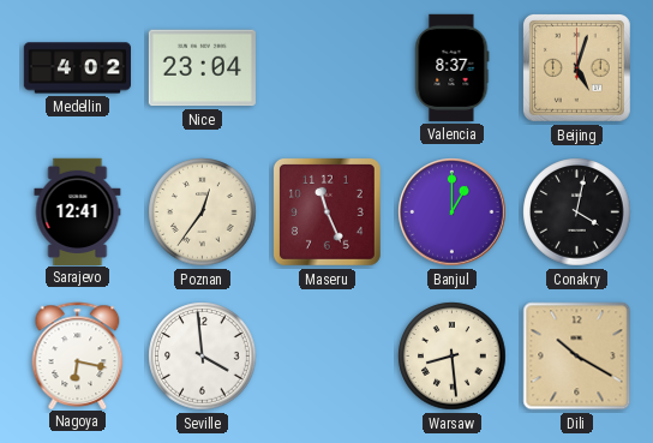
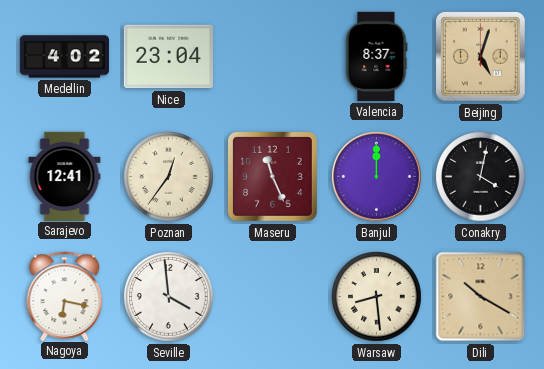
Banjul: 1:00 -> 12:00
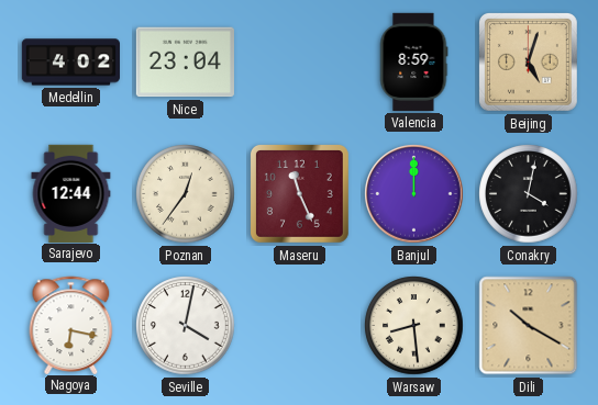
Valencia: 8:37 -> 8:59
Sarajevo: 12:41 -> 12:44
Seville: 3:59 -> 4:02
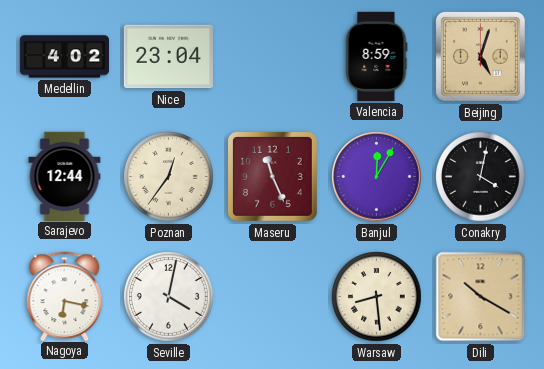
Banjul: 12:00 -> 12:05
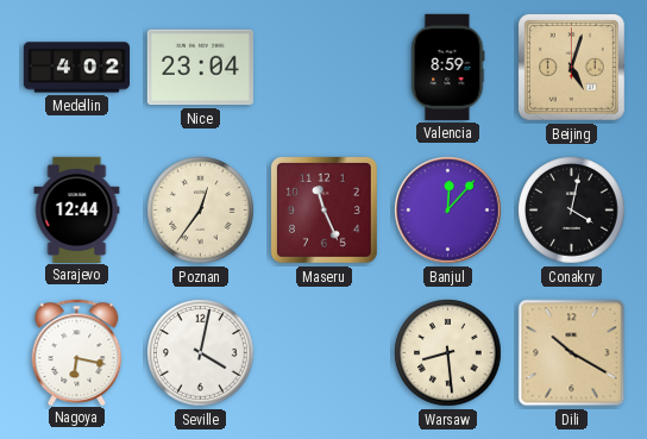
Banjul: 12:05 -> 12:07
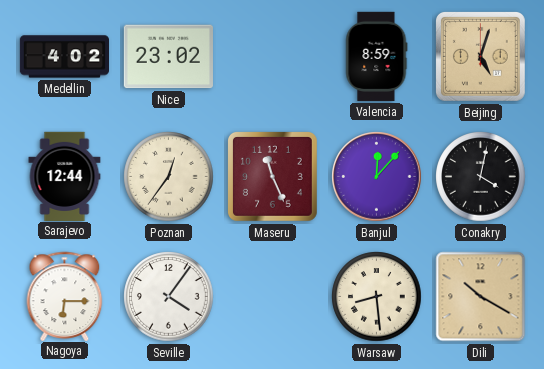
Nice: 23:04 -> 23:02
Nagoya: 6:17 -> 6:15
Seville: 4:02 -> 4:06
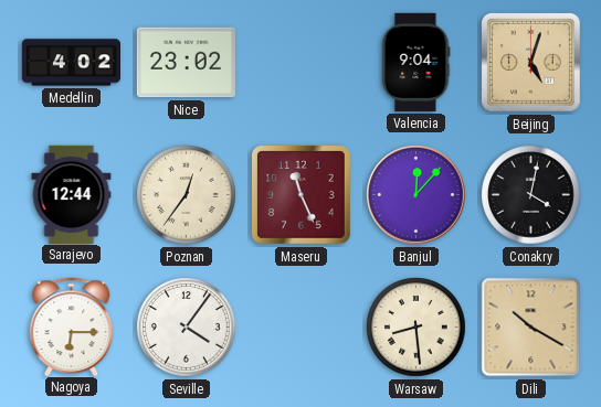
Valencia: 8:59 -> 9:04
